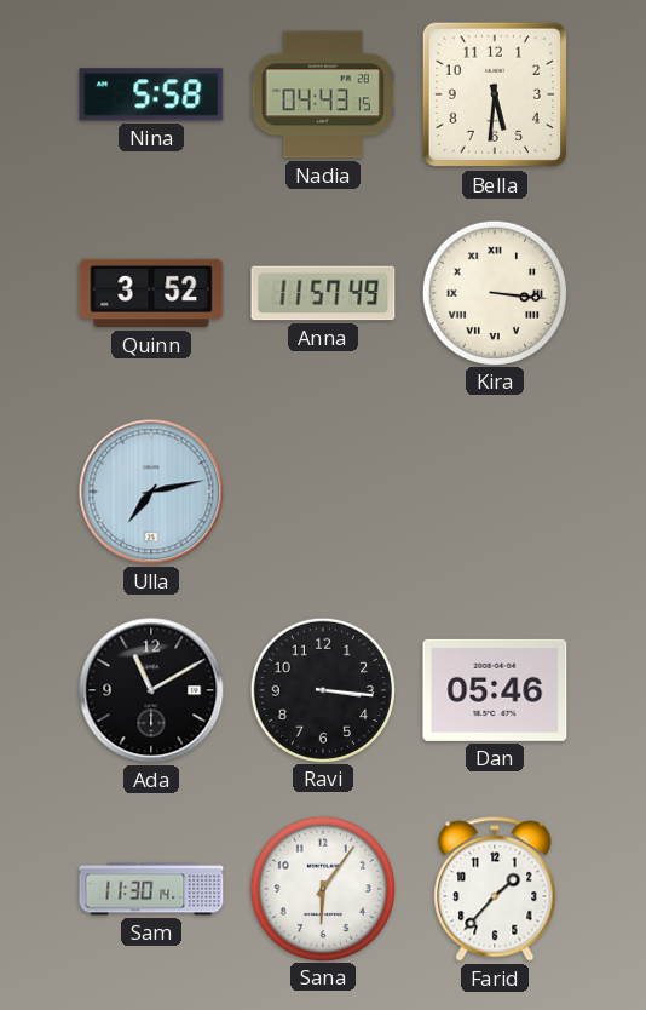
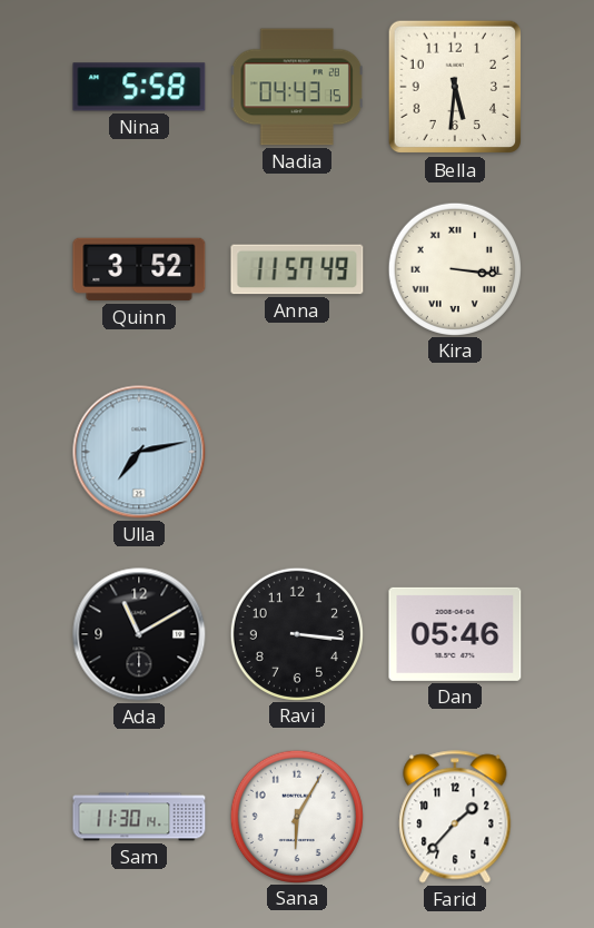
Sana: 6:06 -> 6:05
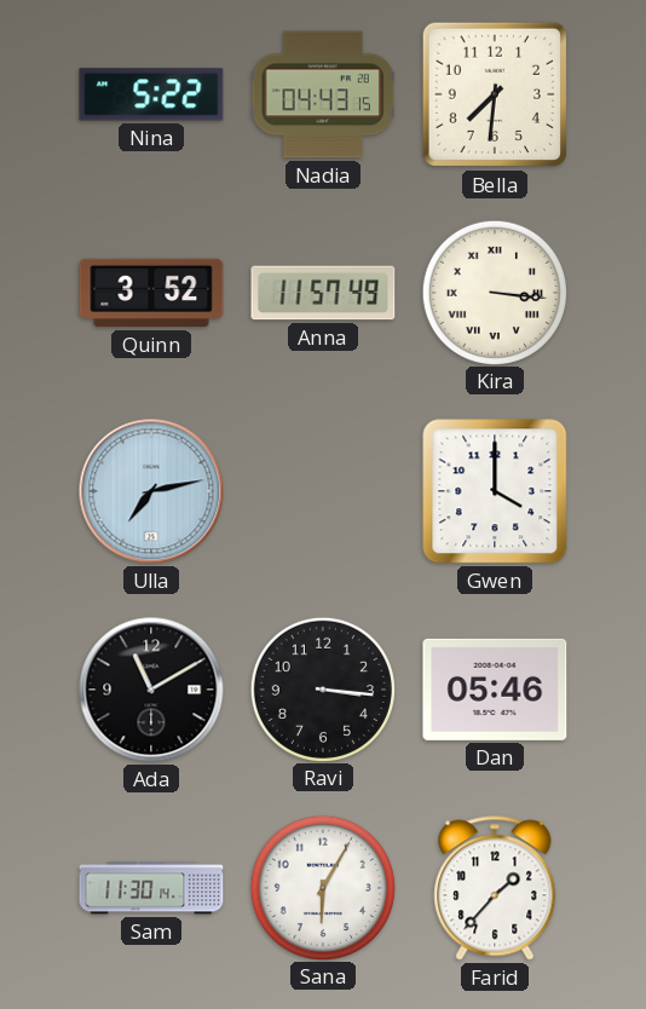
Nina: 5:58 -> 5:22
Bella: 5:31 -> 7:31
Gwen: none -> 4:00
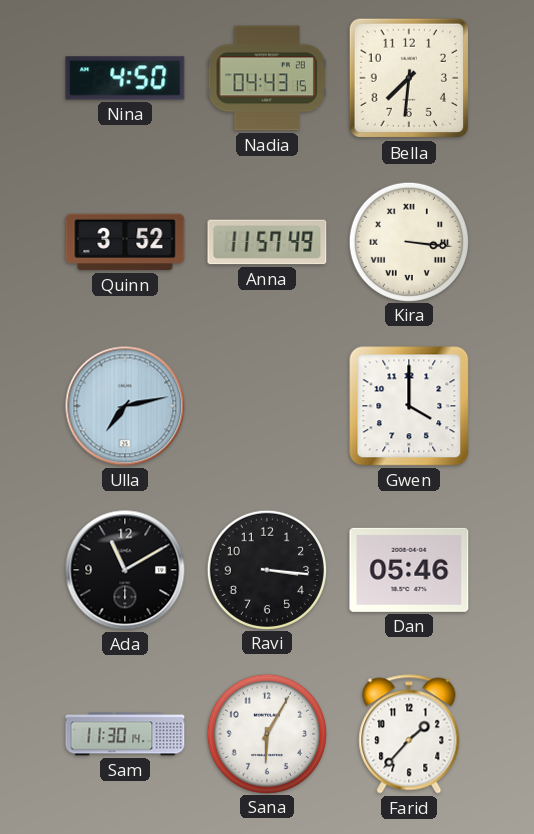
Nina: 5:22 -> 4:50
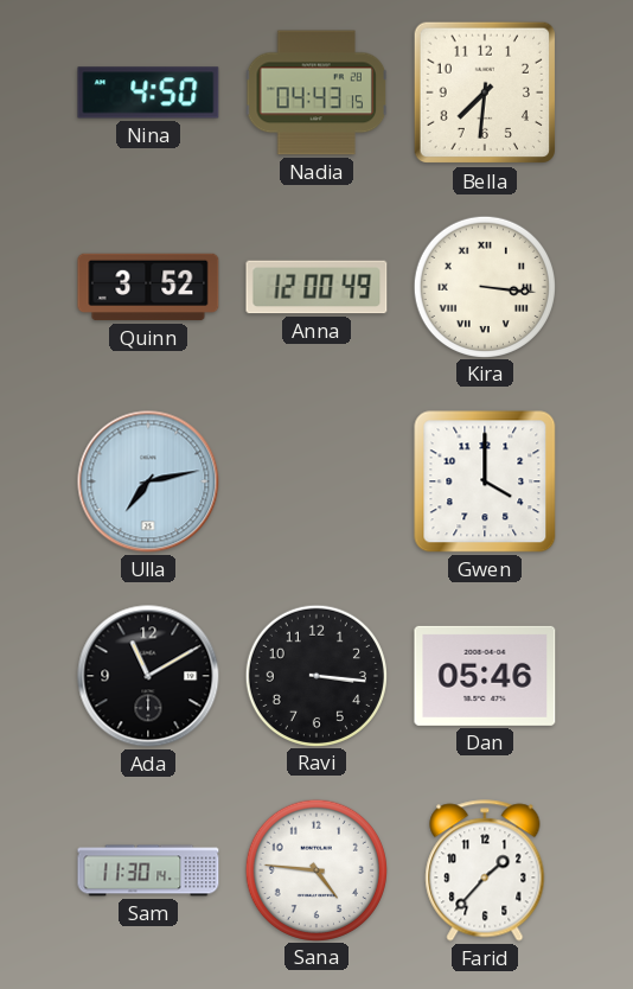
Anna: 11:57 -> 12:00
Sana: 6:05 -> 4:46
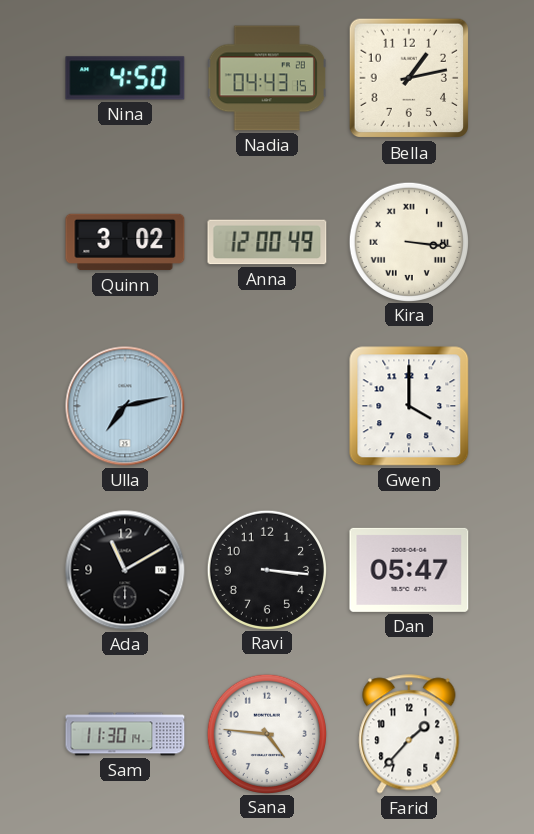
Bella: 7:31 -> 1:13
Quinn: 3:52 -> 3:02
Dan: 05:46 -> 05:47
